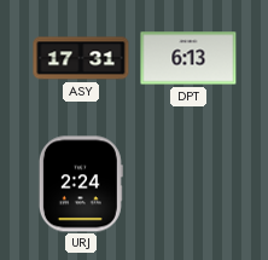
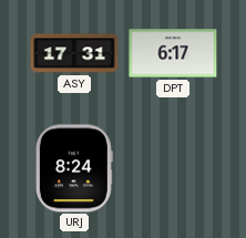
DPT: 6:13 -> 6:17
URJ: 2:24 -> 8:24
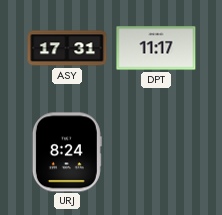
DPT: 6:17 -> 11:17
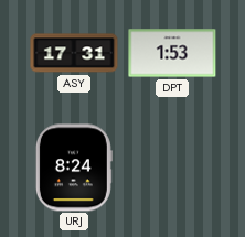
DPT: 11:17 -> 1:53
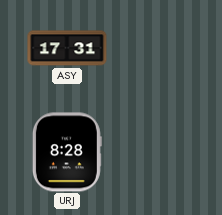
DPT: 1:53 -> none
URJ: 8:24 -> 8:28
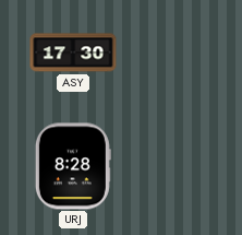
ASY: 17:31 -> 17:30
